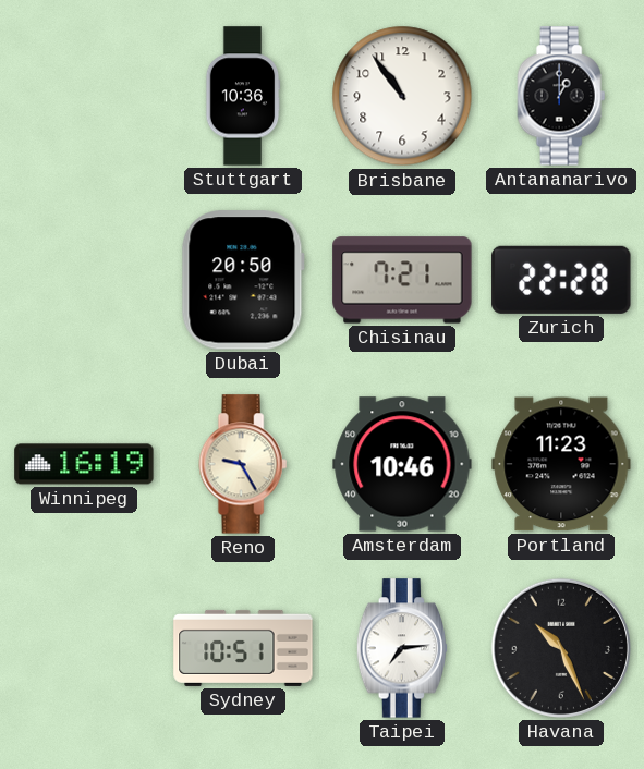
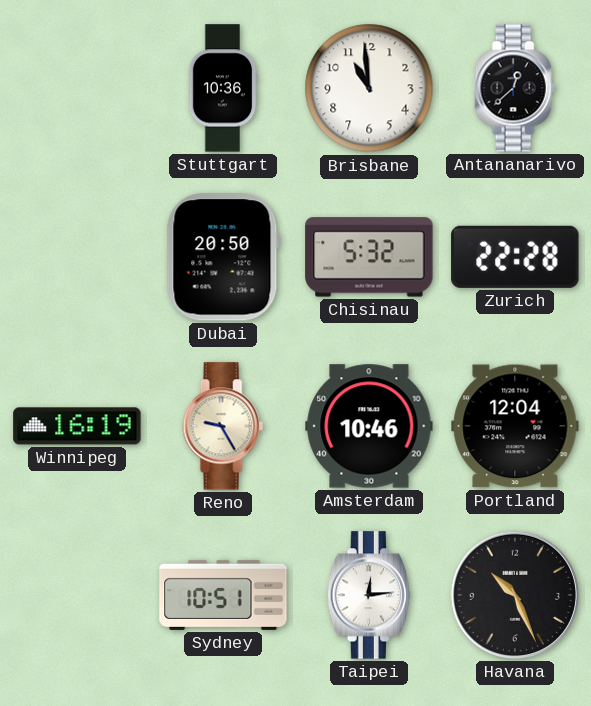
Brisbane: 10:54 -> 10:59
Antananarivo: 1:00 -> 12:38
Chisinau: 7:21 -> 5:32
Portland: 11:23 -> 12:04
Taipei: 7:14 -> 12:14
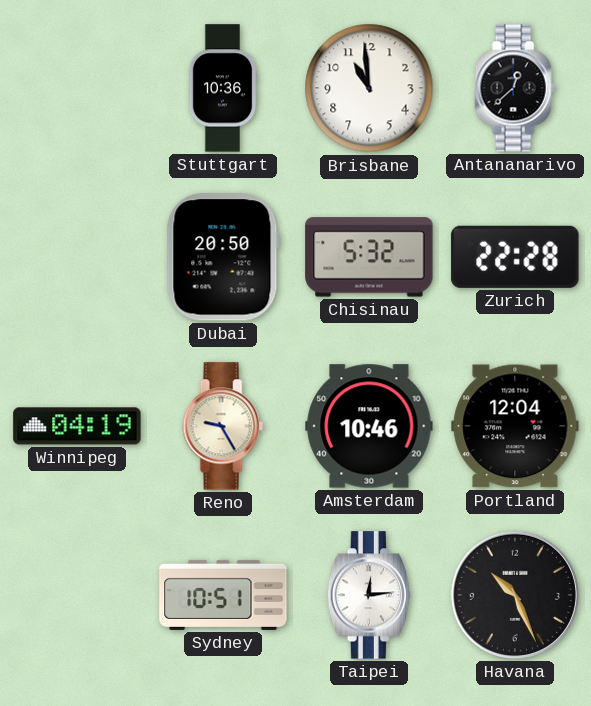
Winnipeg: 16:19 -> 04:19
